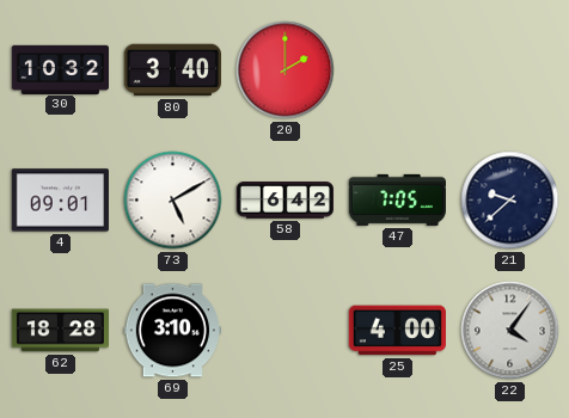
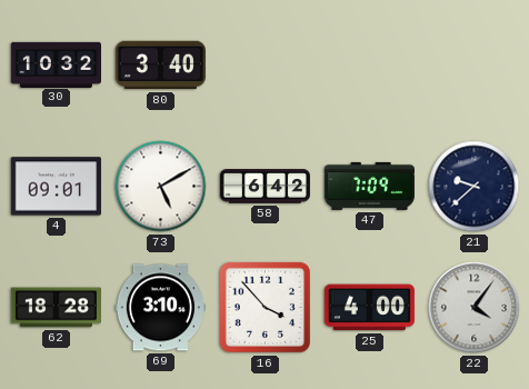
20: 2:00 -> none
47: 7:05 -> 7:09
16: none -> 3:53
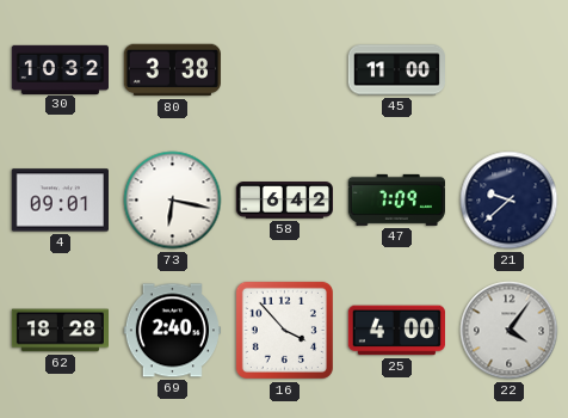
80: 3:40 -> 3:38
45: none -> 11:00
73: 5:10 -> 6:17
69: 3:10 -> 2:40
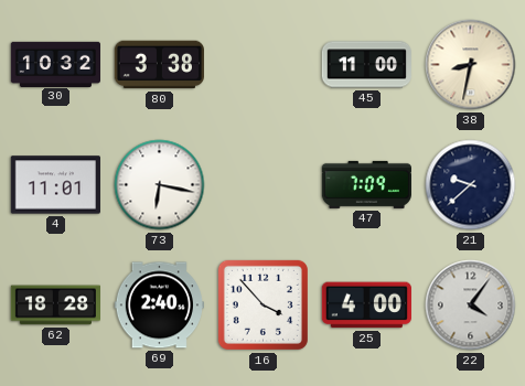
38: none -> 8:32
4: 09:01 -> 11:01
58: 6:42 -> none
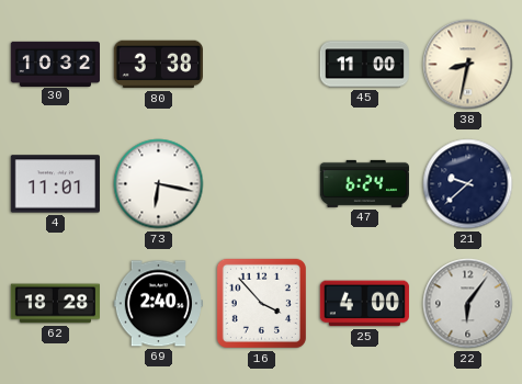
47: 7:09 -> 6:24
22: 4:06 -> 6:06
